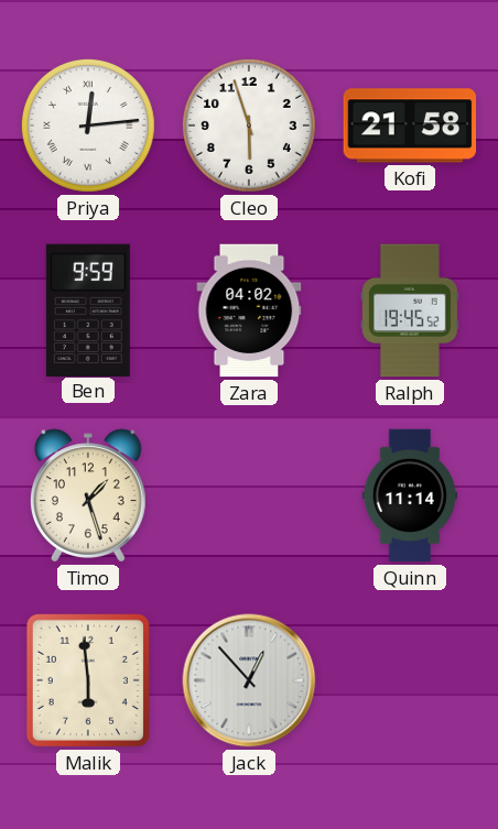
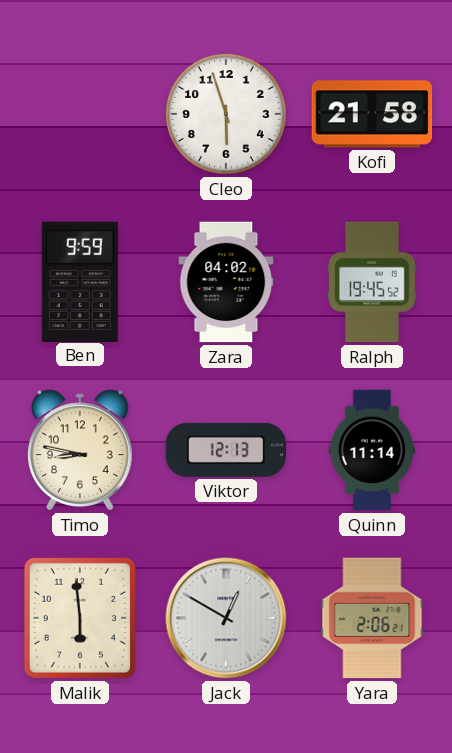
Priya: 12:14 -> none
Timo: 1:27 -> 8:47
Viktor: none -> 12:13
Jack: 12:53 -> 12:50
Yara: none -> 2:06
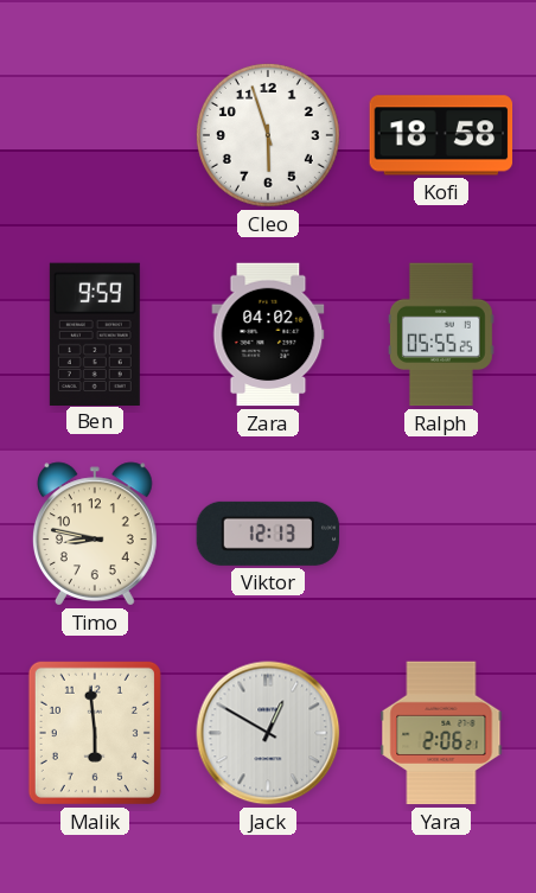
Kofi: 21:58 -> 18:58
Ralph: 19:45 -> 05:55
Quinn: 11:14 -> none
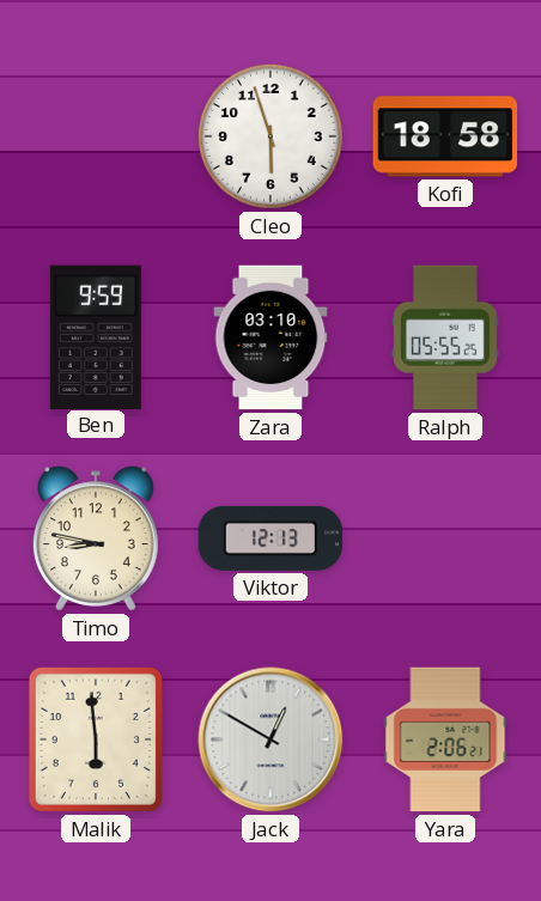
Zara: 04:02 -> 03:10
